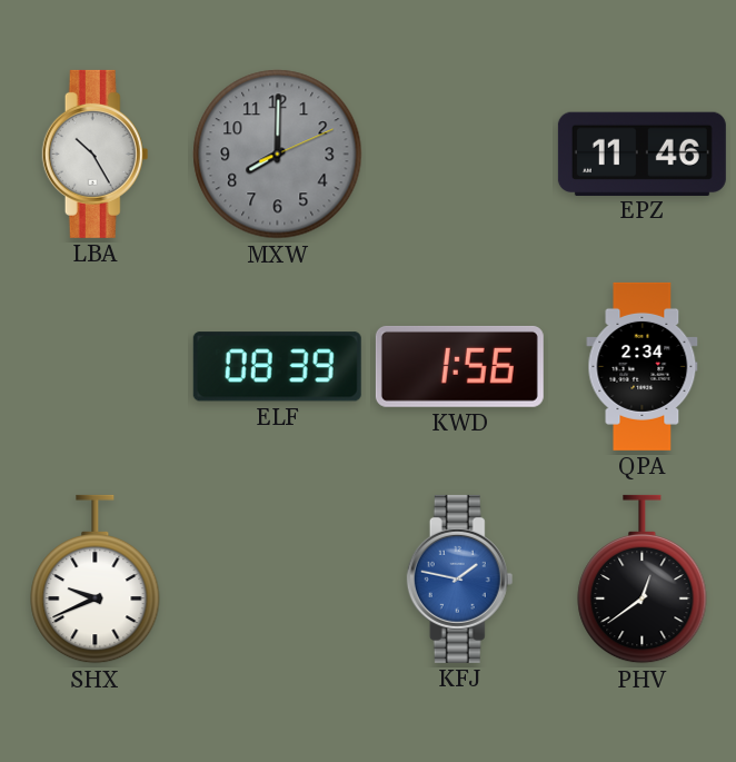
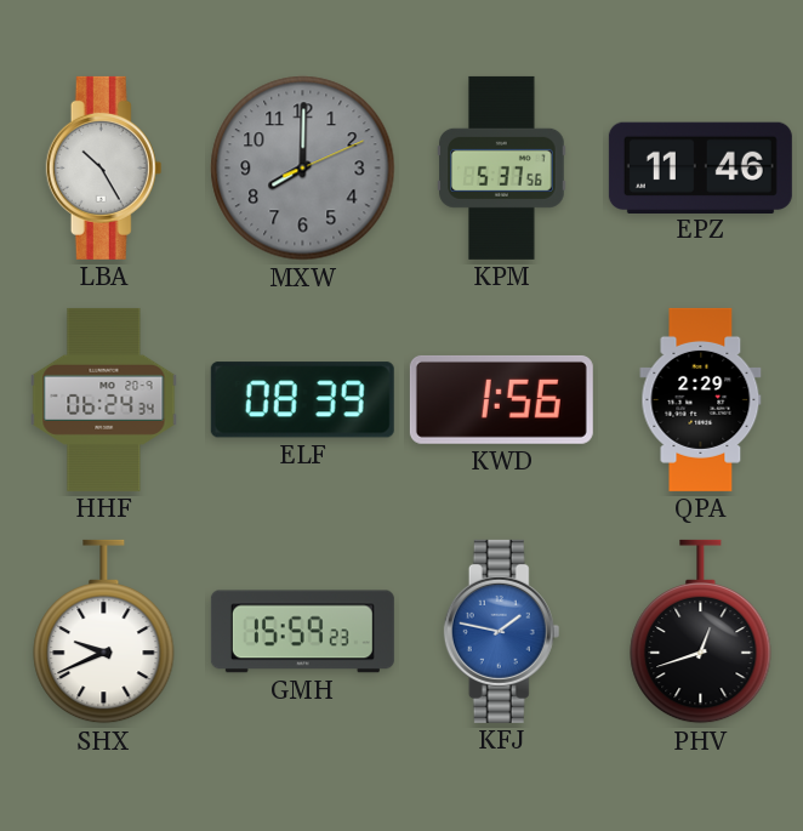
KPM: none -> 5:37
HHF: none -> 06:24
QPA: 2:34 -> 2:29
GMH: none -> 15:59
PHV: 12:39 -> 12:42
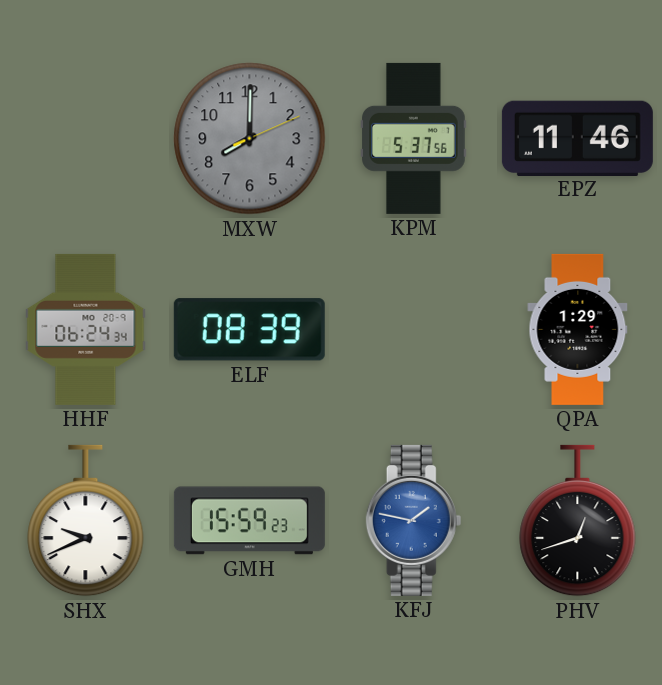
LBA: 10:25 -> none
KWD: 1:56 -> none
QPA: 2:29 -> 1:29
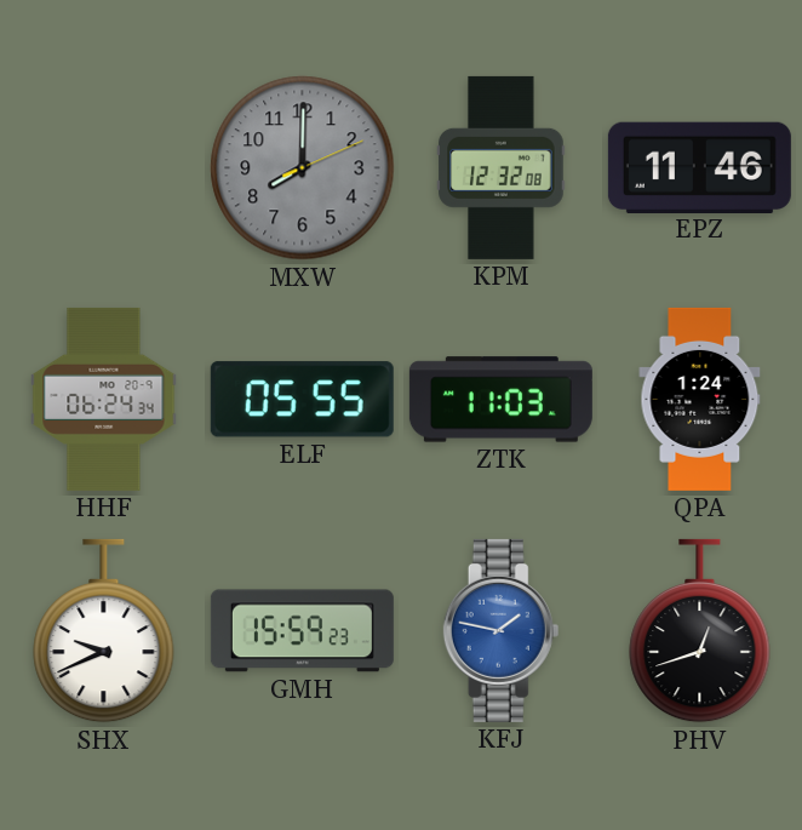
KPM: 5:37 -> 12:32
ELF: 08:39 -> 05:55
ZTK: none -> 11:03
QPA: 1:29 -> 1:24
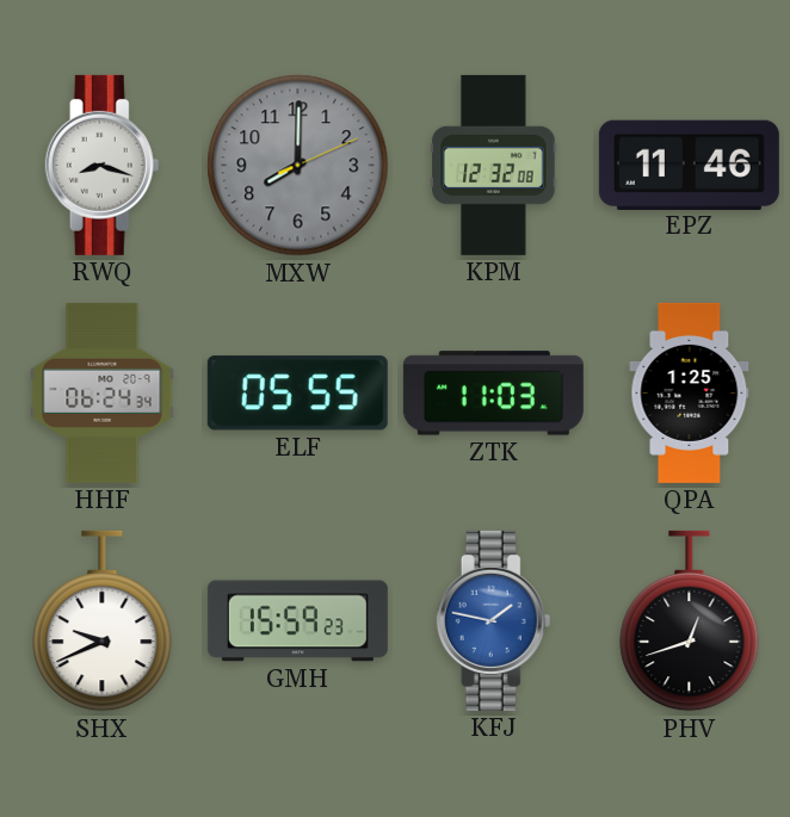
RWQ: none -> 8:18
QPA: 1:24 -> 1:25
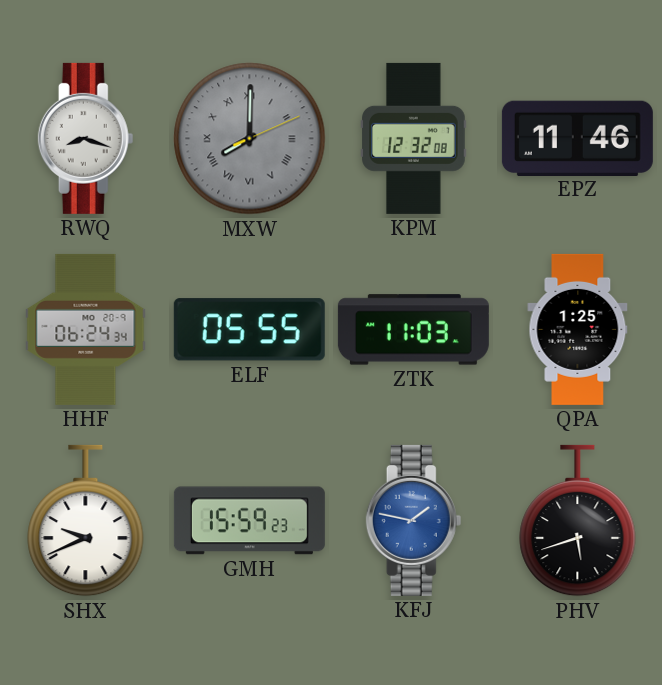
MXW numerals: Arabic -> Roman
PHV: 12:42 -> 5:42
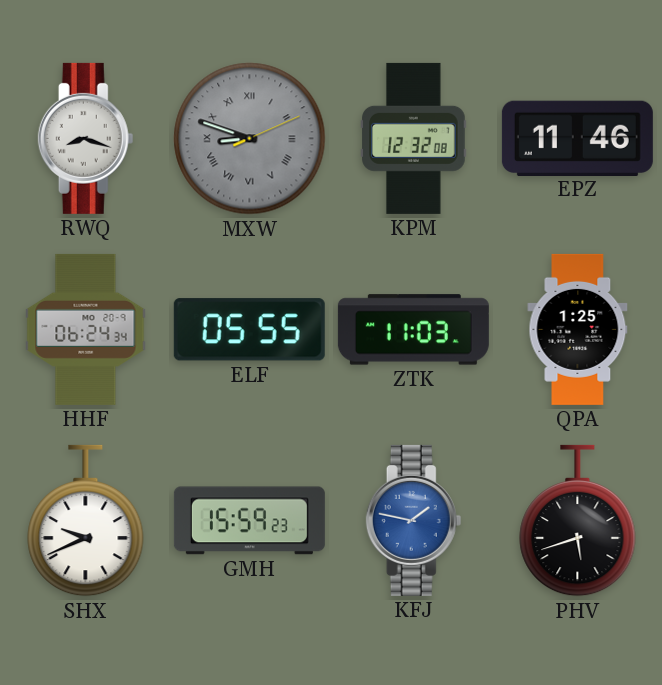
MXW: 8:00 -> 8:48
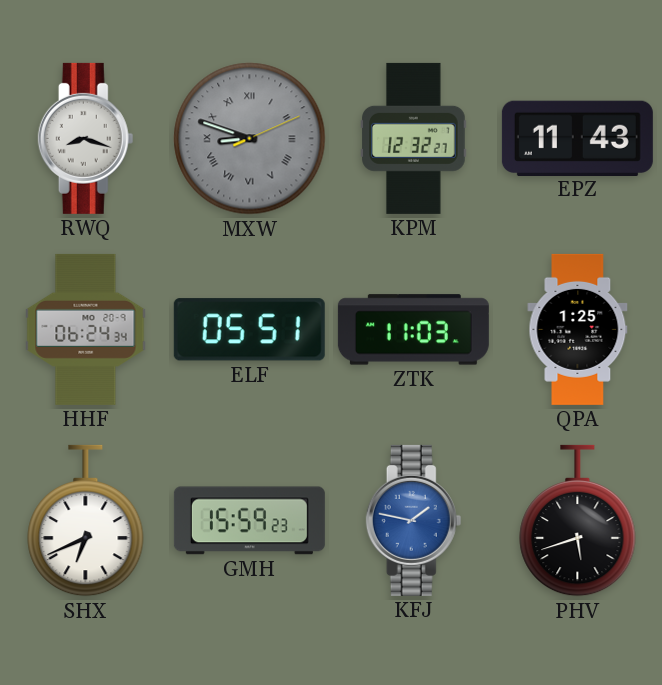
KPM: 12:32:08 -> 12:32:27
EPZ: 11:46 -> 11:43
ELF: 05:55 -> 05:51
SHX: 9:41 -> 6:41
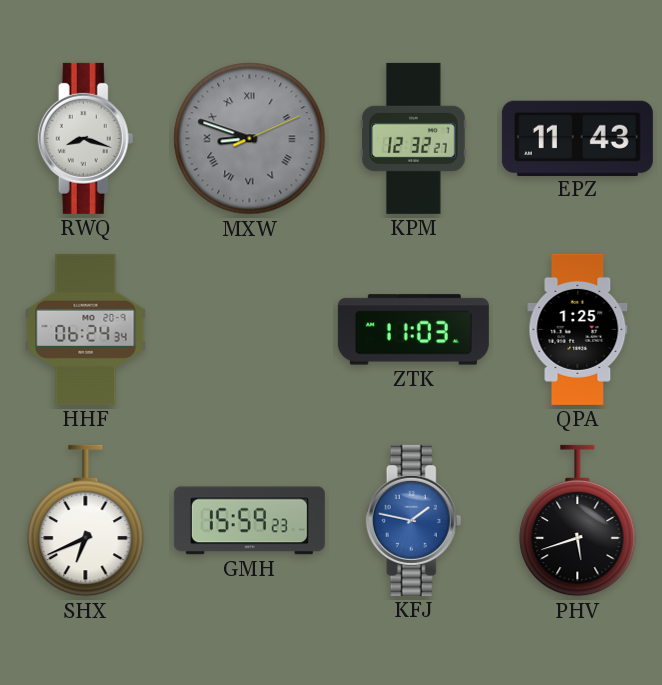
ELF: 05:51 -> none
